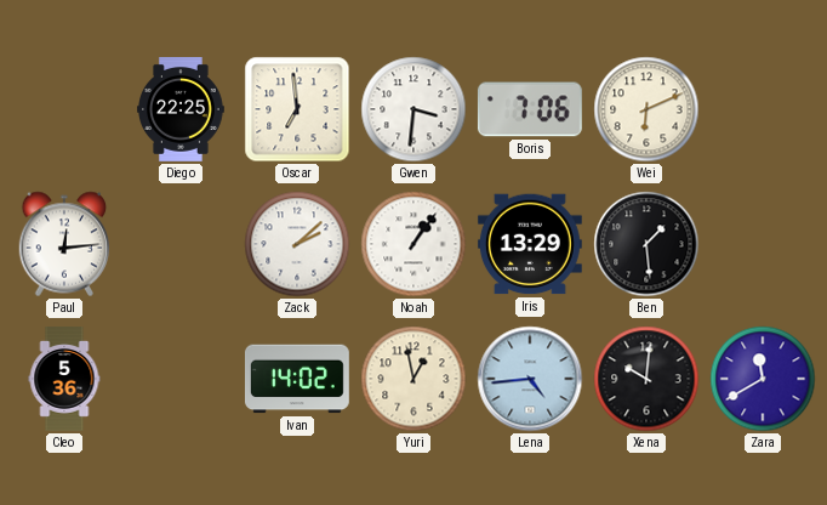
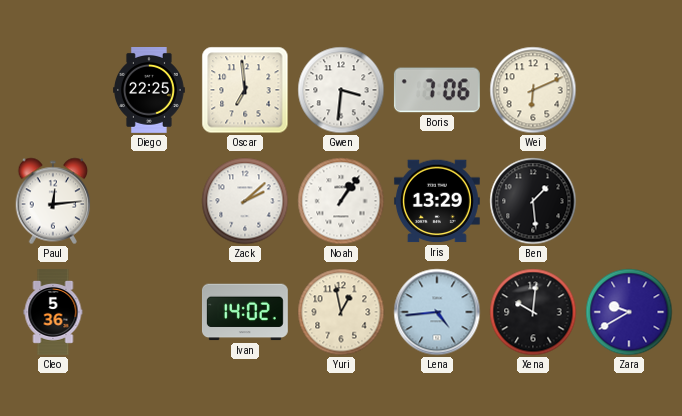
Zara: 11:40 -> 9:40
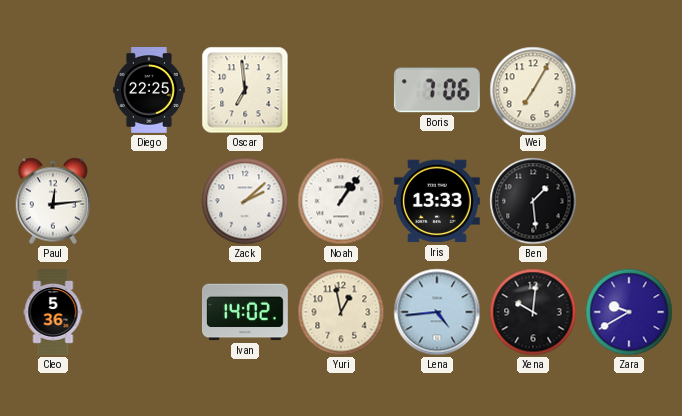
Gwen: 3:31 -> none
Wei: 6:11 -> 7:05
Iris: 13:29 -> 13:33
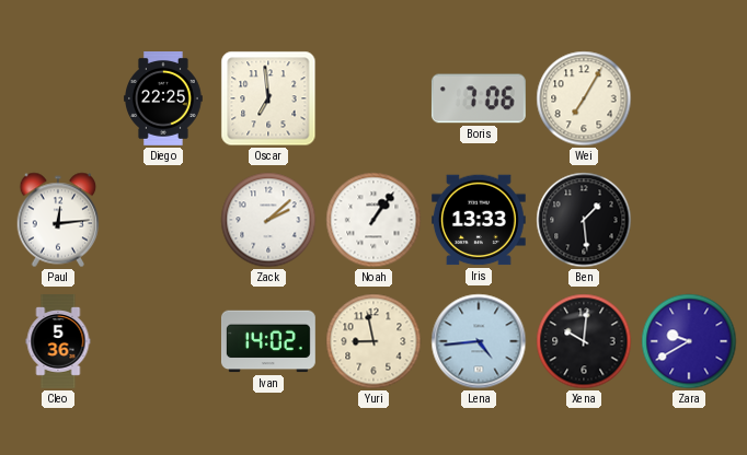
Yuri: 12:58 -> 8:58
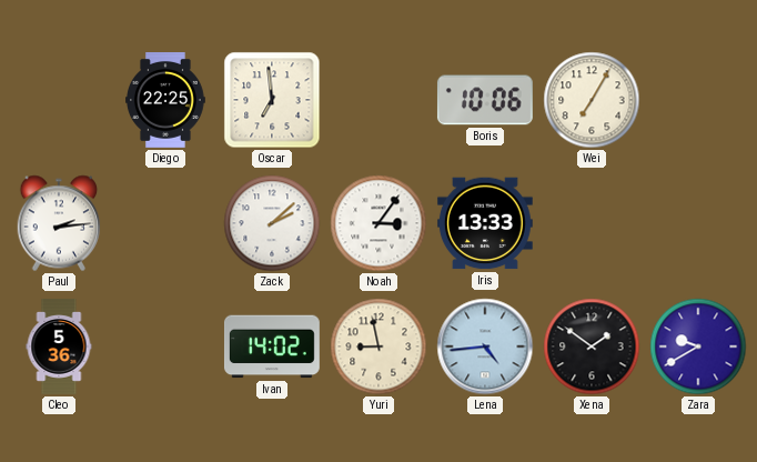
Boris: 7:06 -> 10:06
Paul: 12:14 -> 2:14
Noah: 1:06 -> 3:06
Ben: 1:29 -> none
Xena: 10:01 -> 1:51
